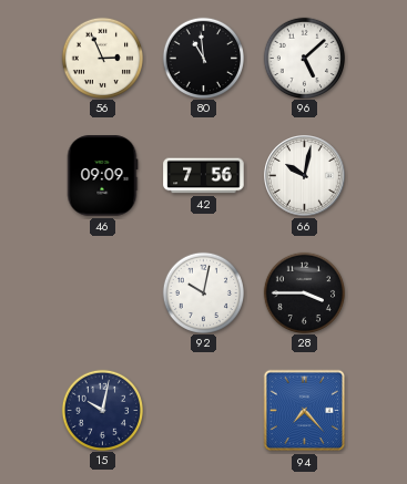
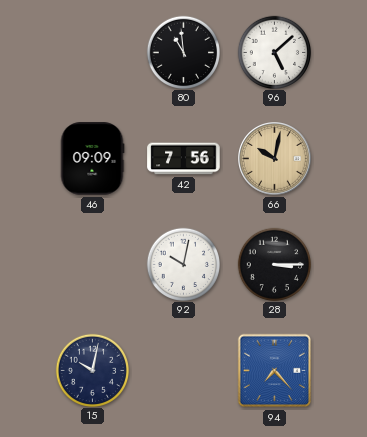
56: 2:56 -> none
66 dial: white -> champagne
28: 3:45 -> 3:15
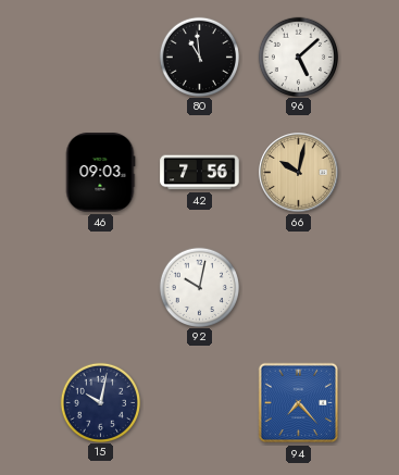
46: 09:09 -> 09:03
28: 3:15 -> none
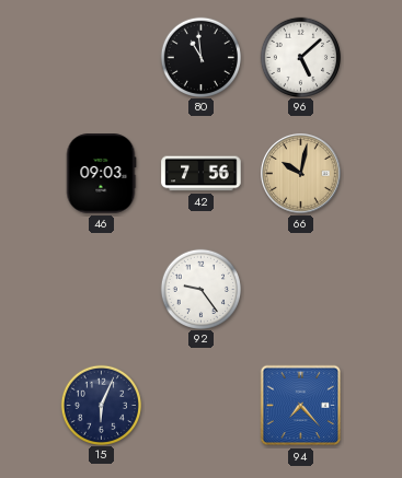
92: 10:02 -> 9:24
15: 10:02 -> 6:04
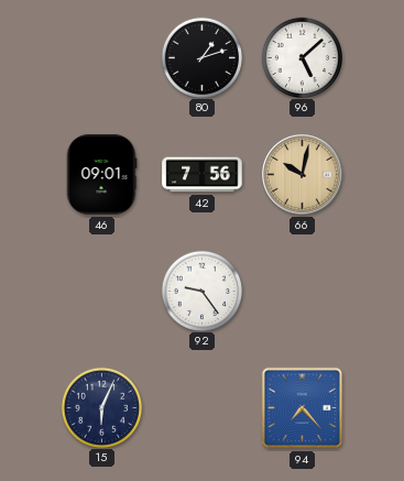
80: 10:59 -> 1:12
46: 09:03 -> 09:01
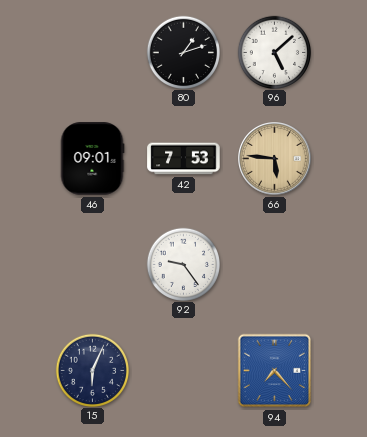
42: 7:56 -> 7:53
66: 10:02 -> 5:46
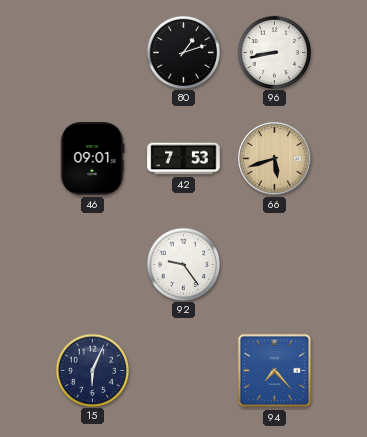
96: 5:08 -> 8:43
66: 5:46 -> 5:42
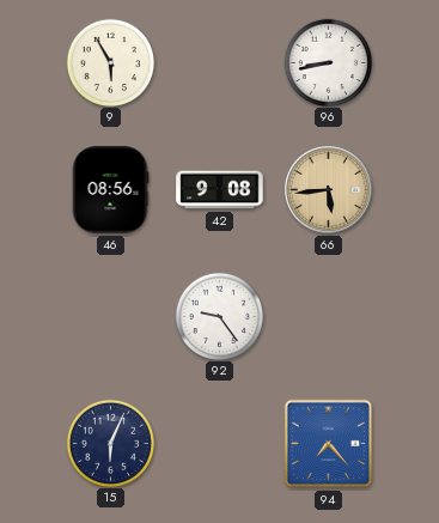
9: none -> 5:55
80: 1:12 -> none
46: 09:01 -> 08:56
42: 7:53 -> 9:08
66: 5:42 -> 5:44
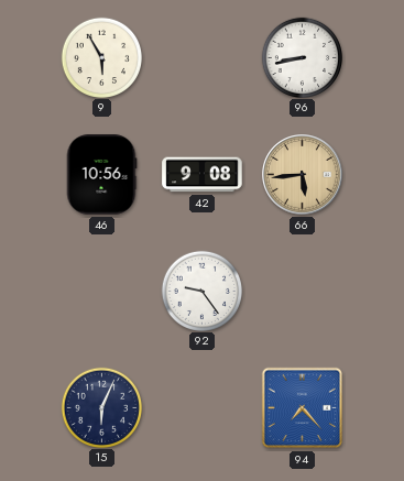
46: 08:56 -> 10:56
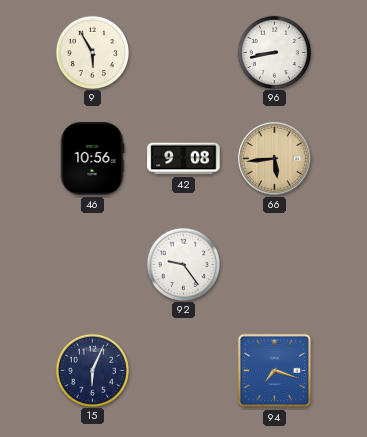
94: 7:23 -> 7:18
